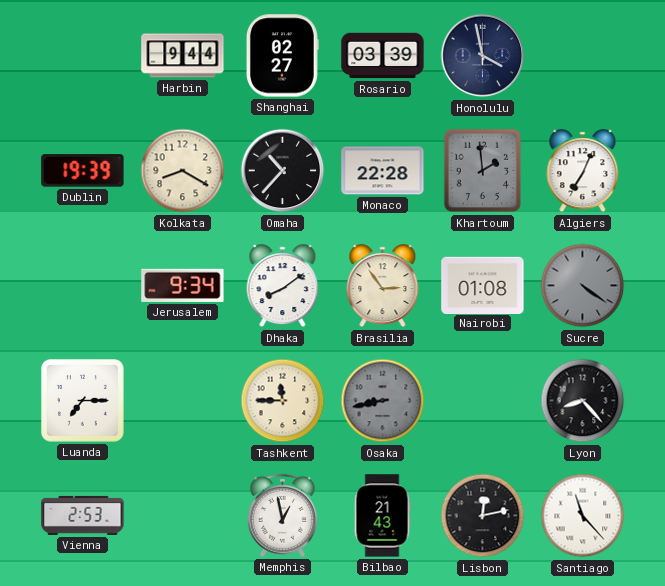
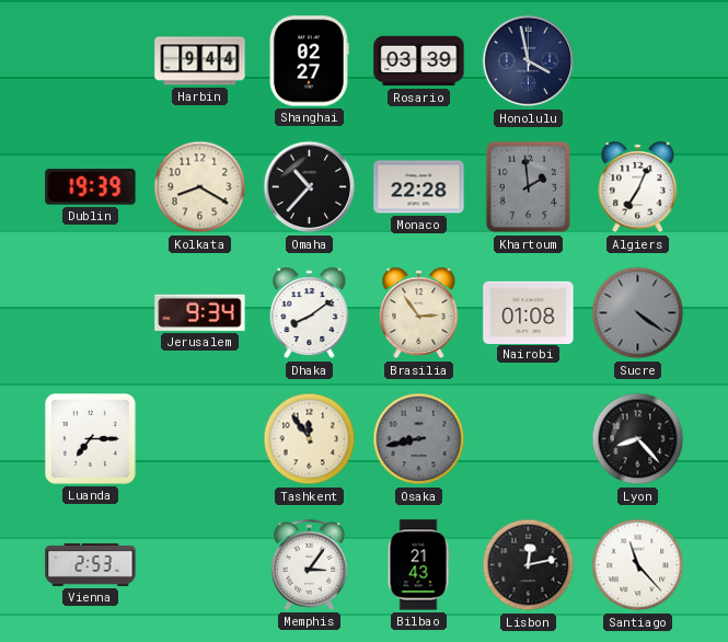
Tashkent: 11:45 -> 11:54
Memphis: 12:58 -> 3:06
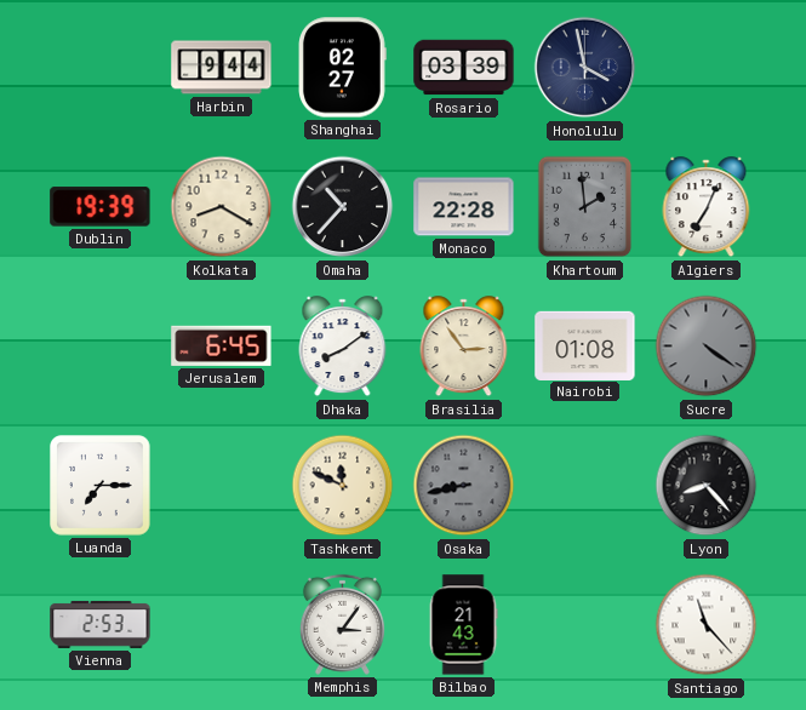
Jerusalem: 9:34 -> 6:45
Tashkent: 11:54 -> 11:49
Lisbon: 12:13 -> none
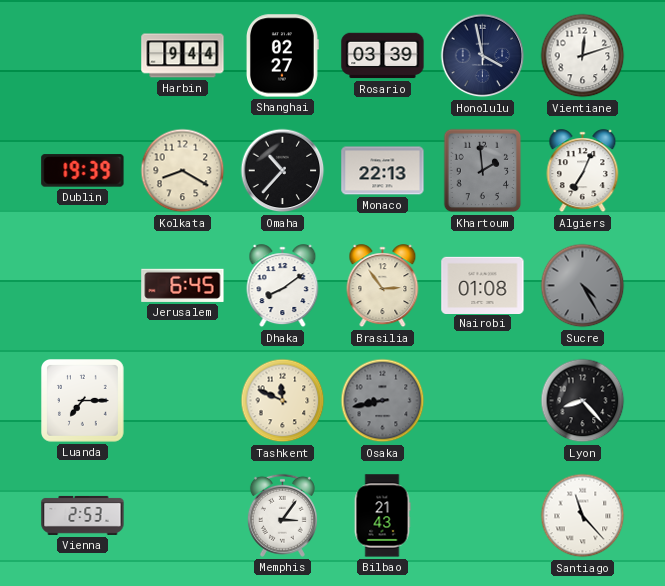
Vientiane: none -> 12:12
Monaco: 22:28 -> 22:13
Sucre: 4:21 -> 4:25
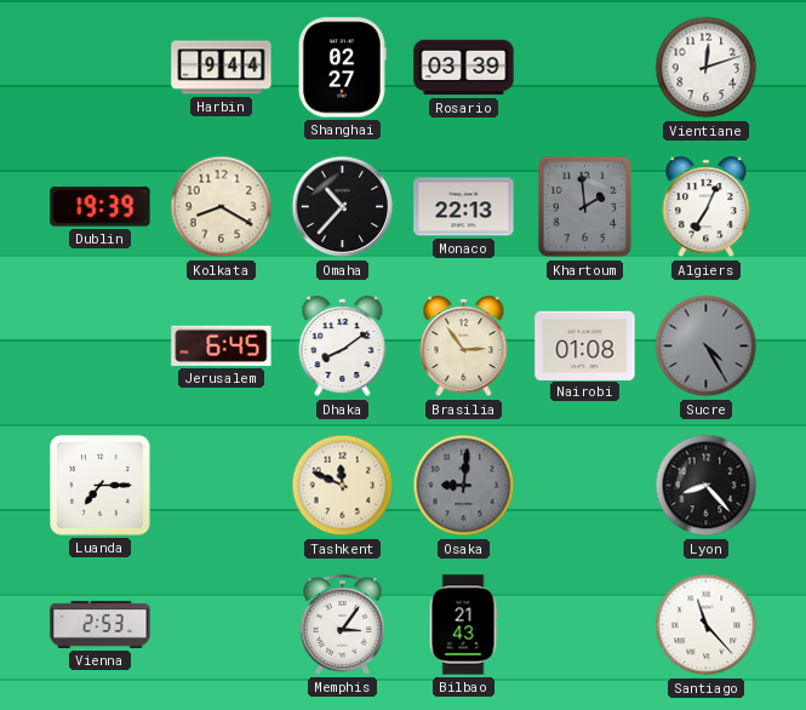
Honolulu: 3:58 -> none
Osaka: 8:43 -> 9:01
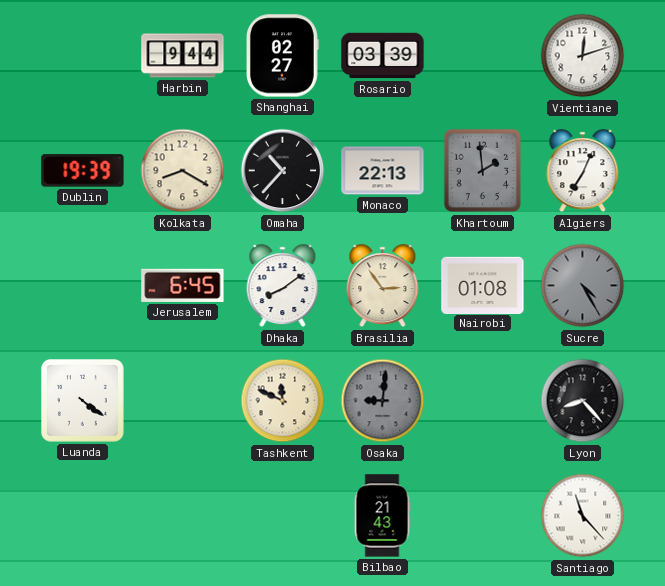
Luanda: 7:15 -> 4:21
Vienna: 2:53 -> none
Memphis: 3:06 -> none
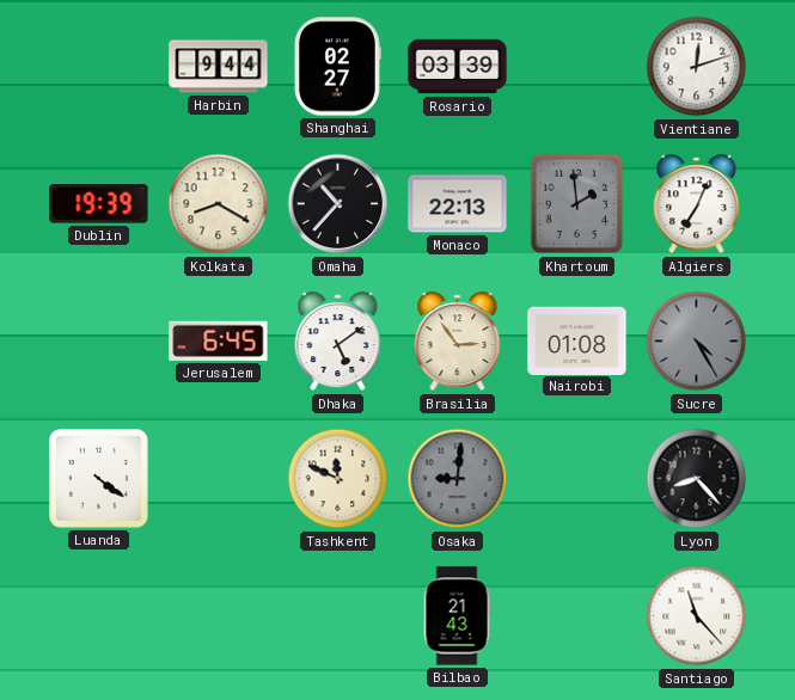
Dhaka: 8:09 -> 5:09
